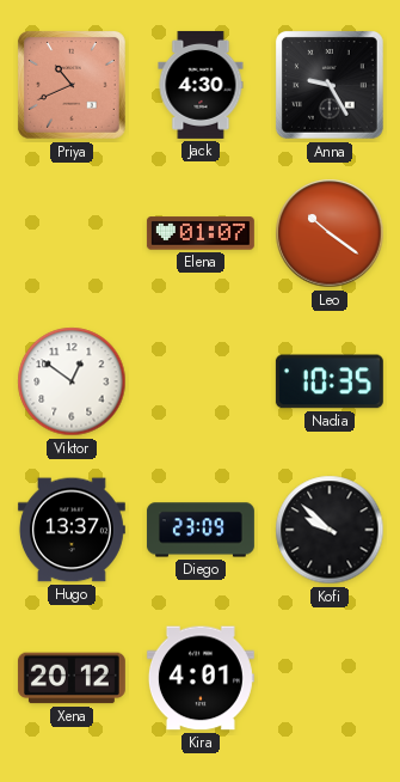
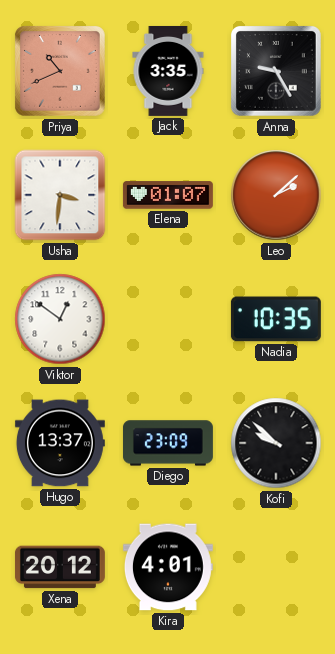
Jack: 4:30 -> 3:35
Usha: none -> 3:31
Leo: 10:21 -> 2:08
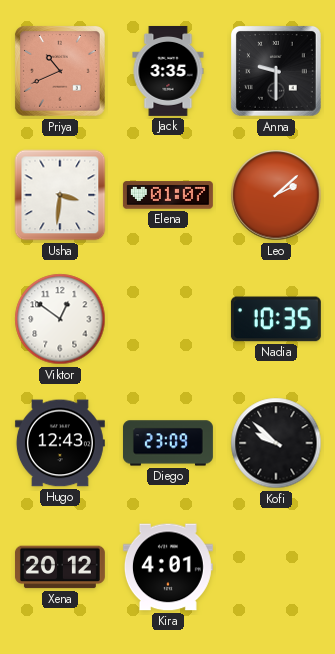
Anna: 9:25 -> 9:30
Hugo: 13:37 -> 12:43
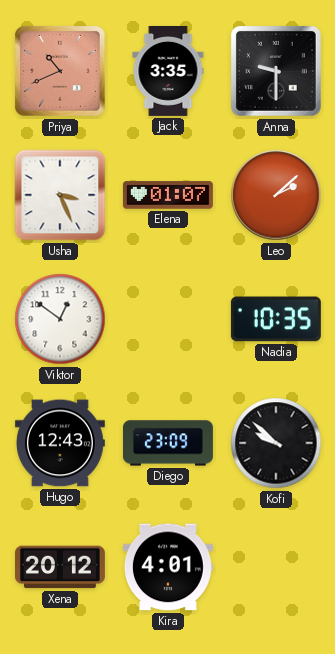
Usha: 3:31 -> 3:26
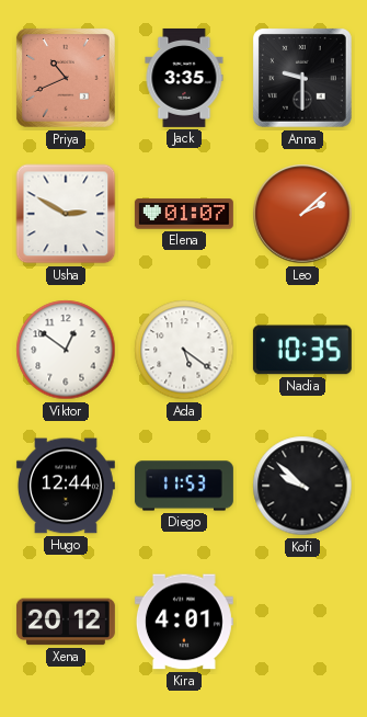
Usha: 3:26 -> 2:50
Ada: none -> 5:21
Hugo: 12:43 -> 12:44
Diego: 23:09 -> 11:53
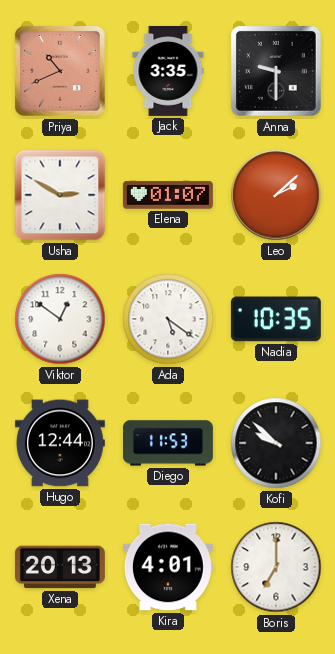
Xena: 20:12 -> 20:13
Boris: none -> 7:00
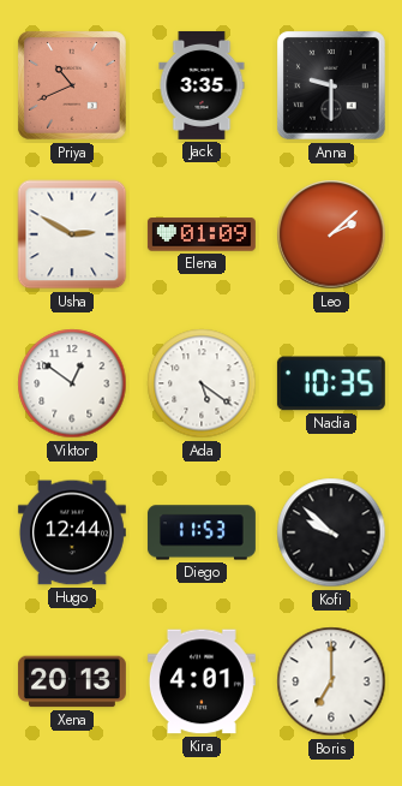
Elena: 01:07 -> 01:09
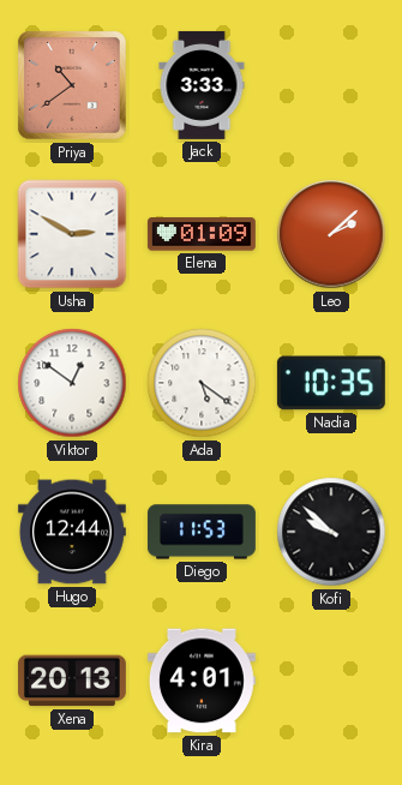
Priya: 10:41 -> 10:39
Jack: 3:35 -> 3:33
Anna: 9:30 -> none
Boris: 7:00 -> none
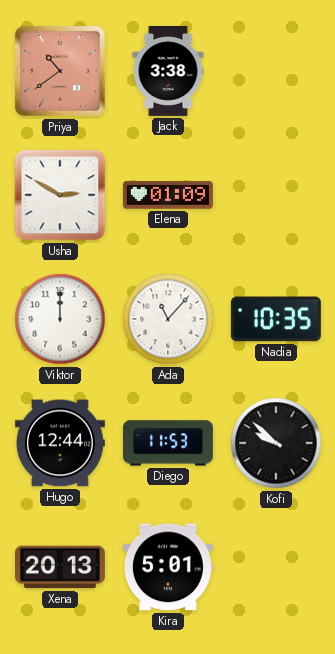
Jack: 3:33 -> 3:38
Leo: 2:08 -> none
Viktor: 12:51 -> 12:00
Ada: 5:21 -> 11:07
Kira: 4:01 -> 5:01
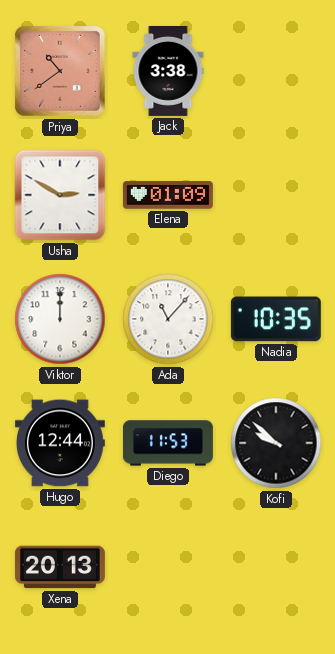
Kira: 5:01 -> none
